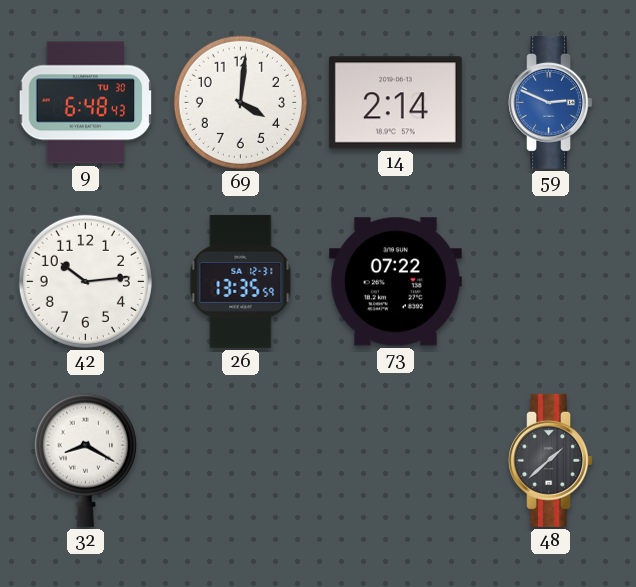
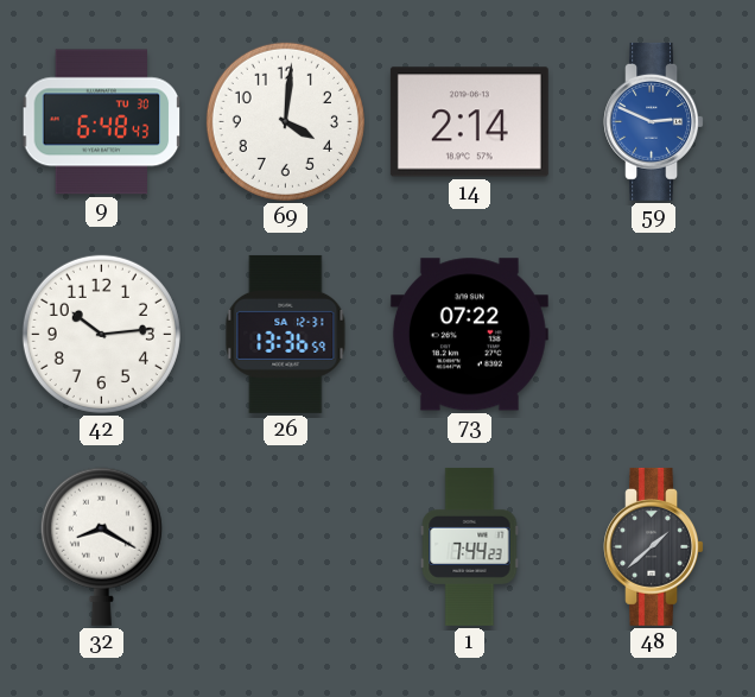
26: 13:35 -> 13:36
1: none -> 7:44
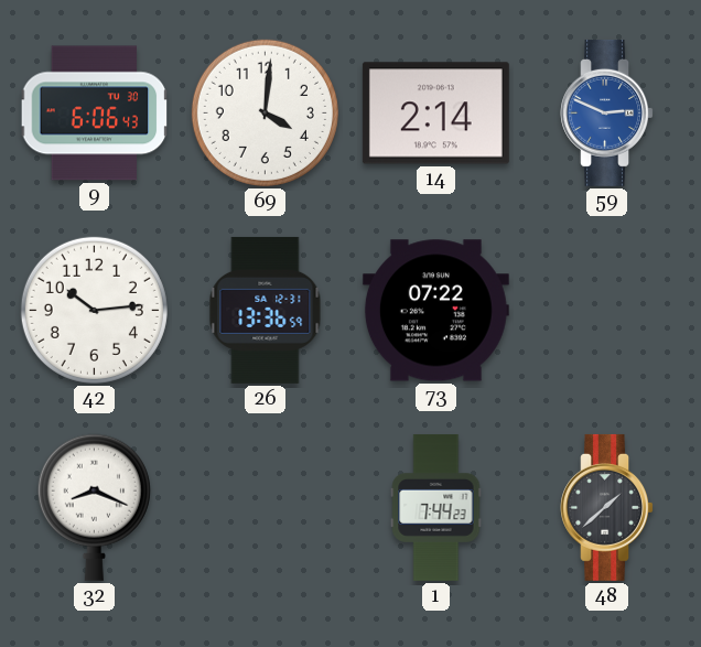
9: 6:48 -> 6:06
32: 8:20 -> 8:19
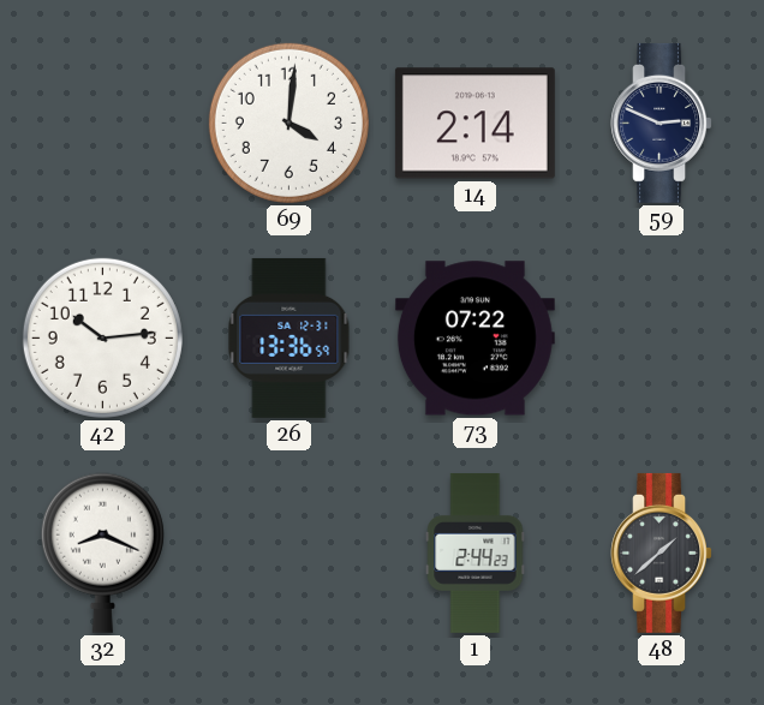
9: 6:06 -> none
59 dial: blue -> navy
1: 7:44 -> 2:44
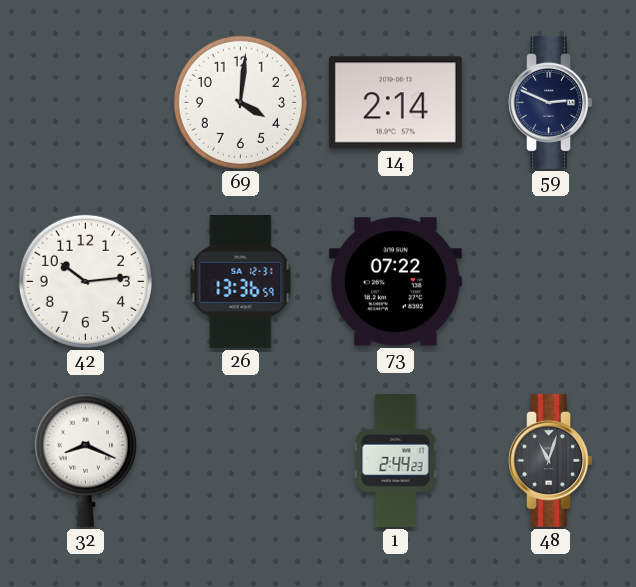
48: 1:38 -> 11:03
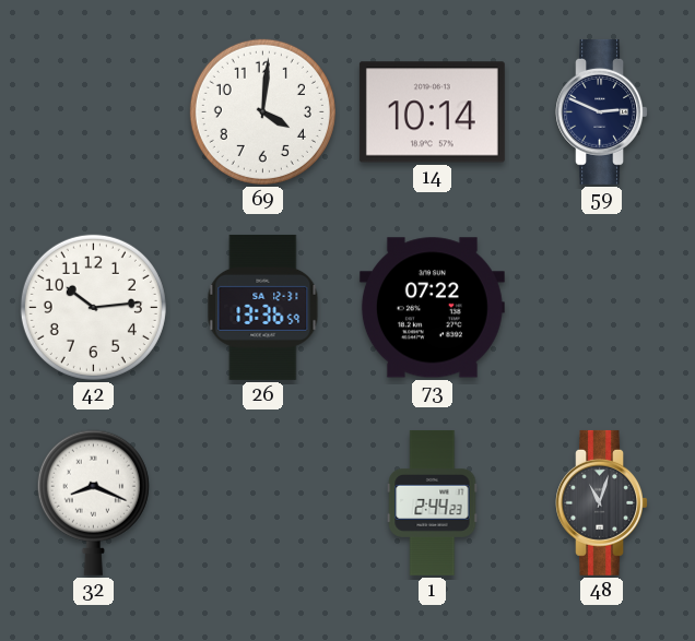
14: 2:14 -> 10:14
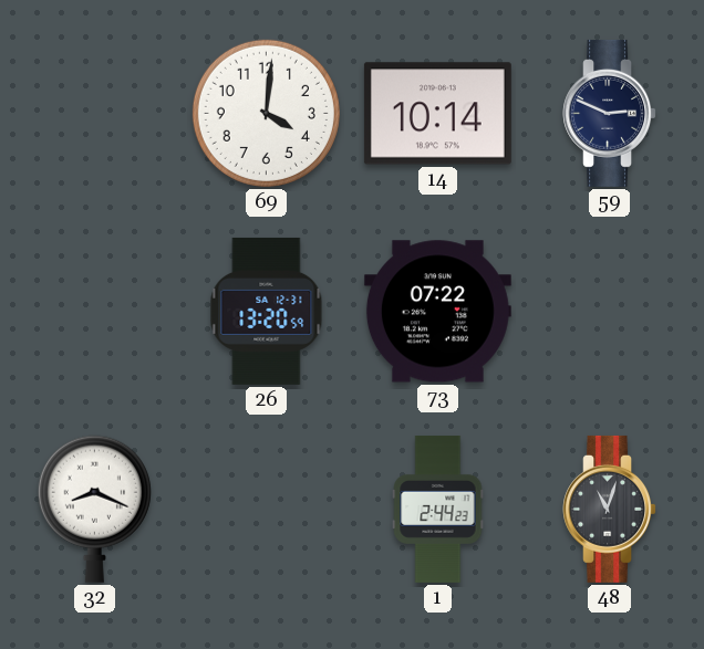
42: 10:14 -> none
26: 13:36 -> 13:20
